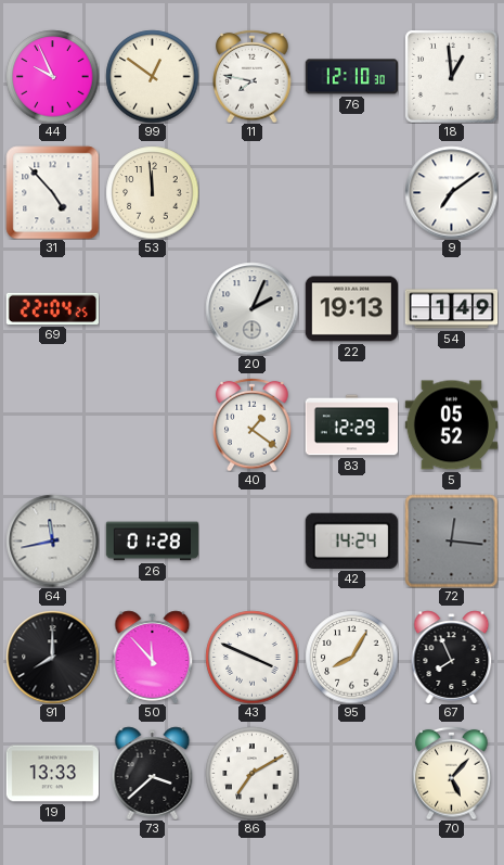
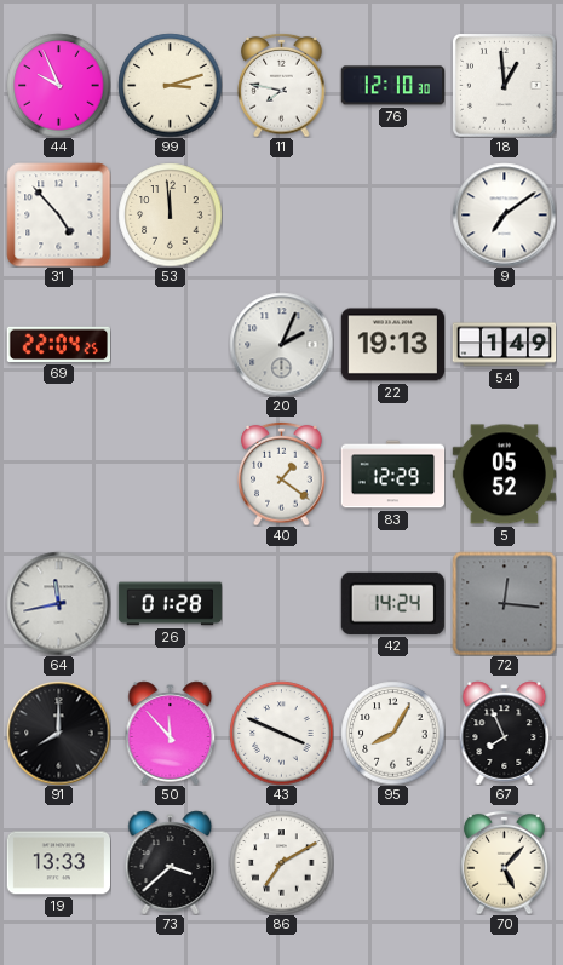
99: 12:51 -> 3:12
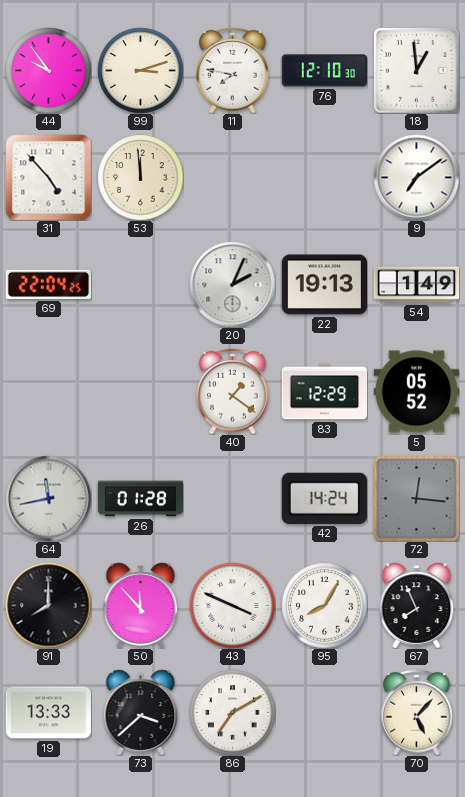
44: 9:56 -> 9:54
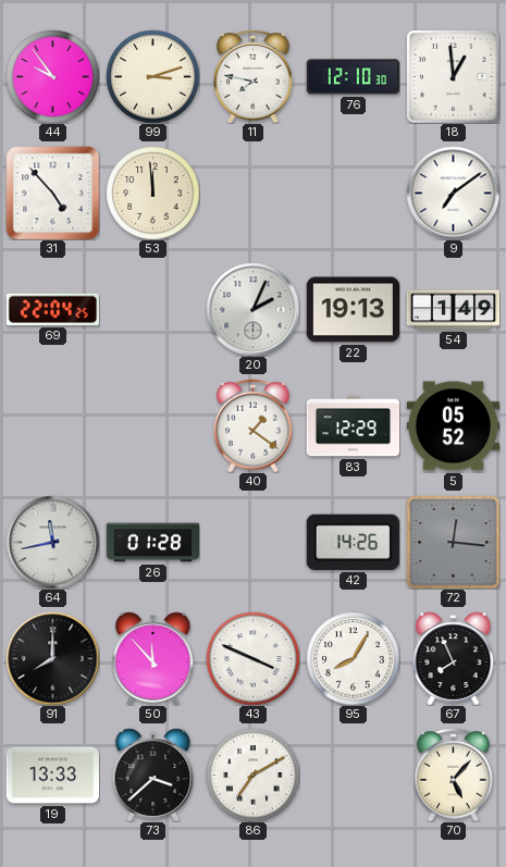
42: 14:24 -> 14:26
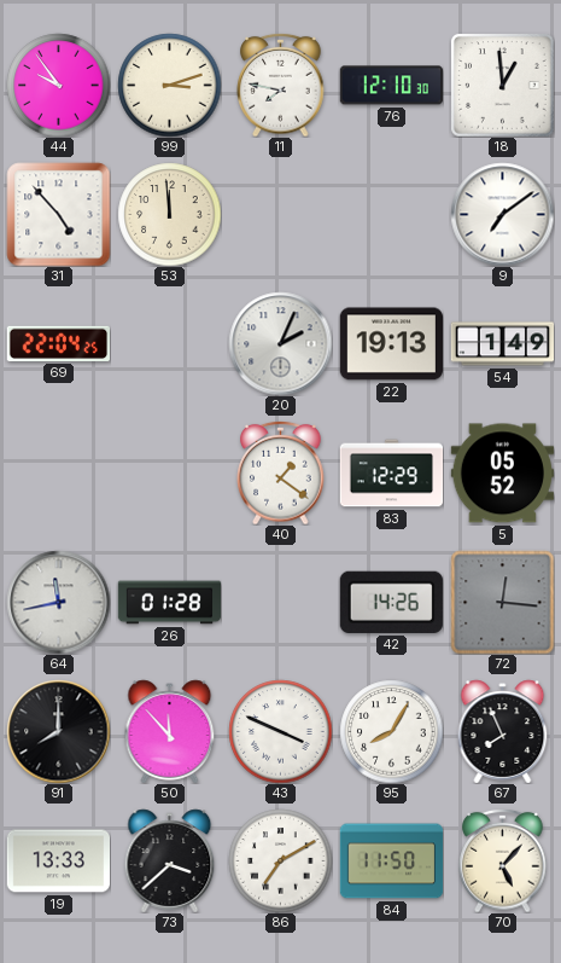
84: none -> 11:50
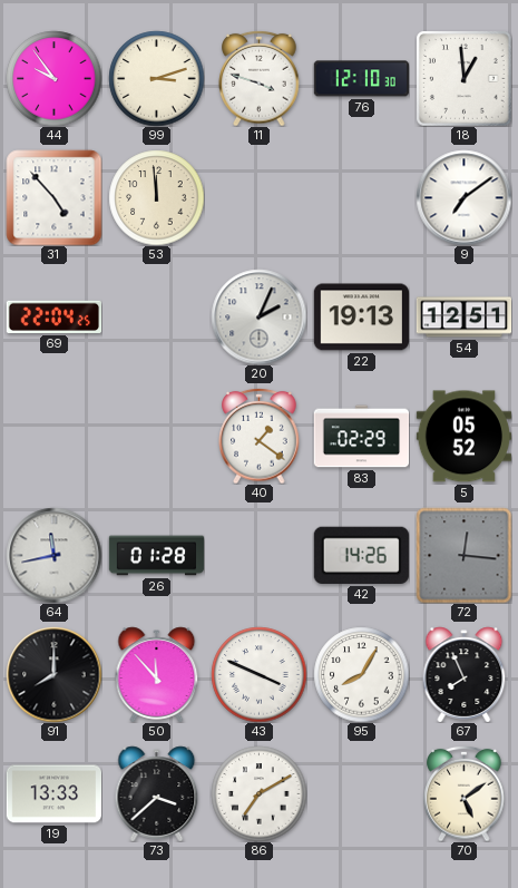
11: 7:47 -> 3:48
54: 1:49 -> 12:51
83: 12:29 -> 02:29
84: 11:50 -> none
70: 5:07 -> 5:09
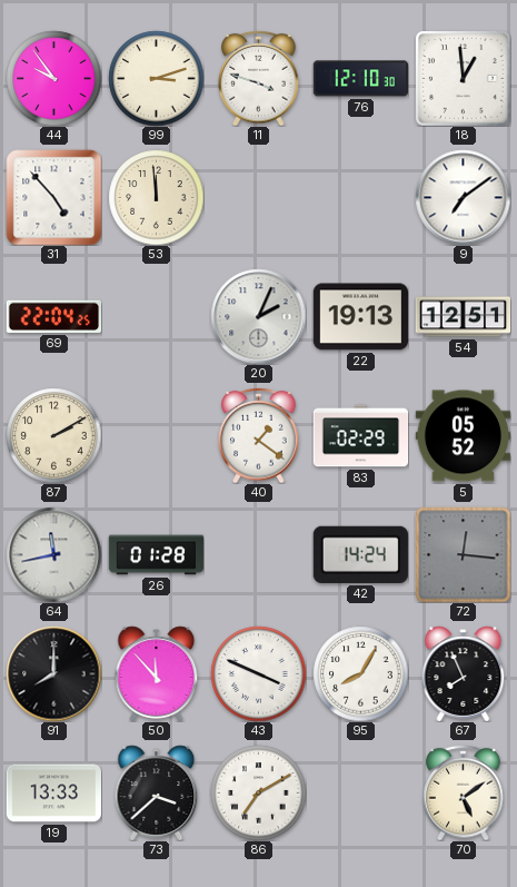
87: none -> 2:10
42: 14:26 -> 14:24
